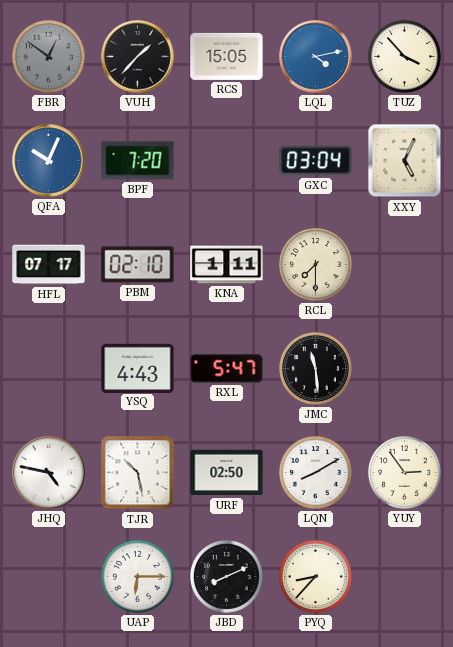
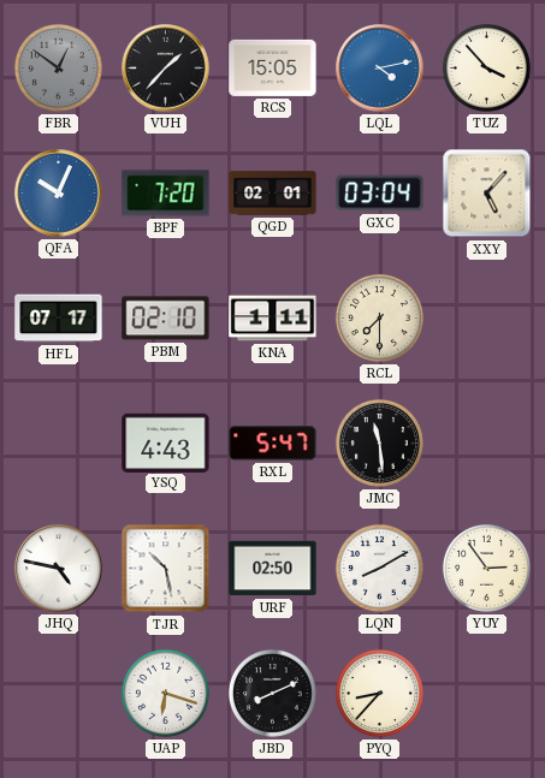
QGD: none -> 02:01
XXY: 5:04 -> 5:07
UAP: 6:15 -> 6:18
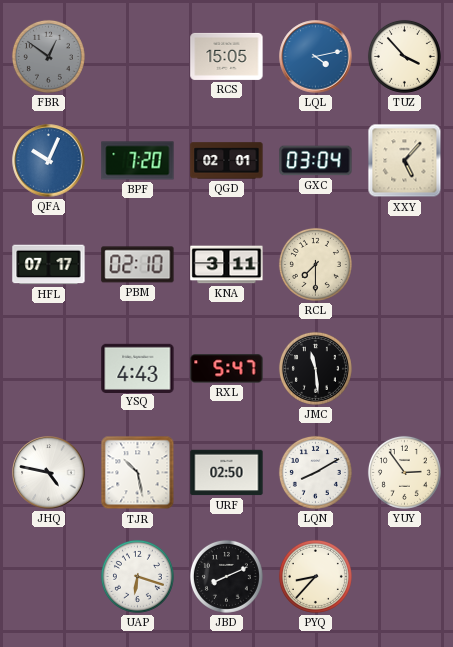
VUH: 1:37 -> none
KNA: 1:11 -> 3:11
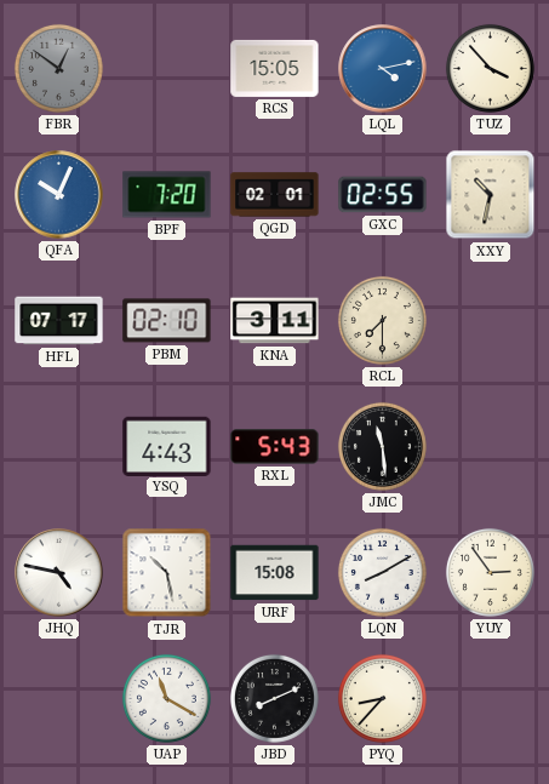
GXC: 03:04 -> 02:55
XXY: 5:07 -> 10:32
RXL: 5:47 -> 5:43
URF: 02:50 -> 15:08
UAP: 6:18 -> 11:20
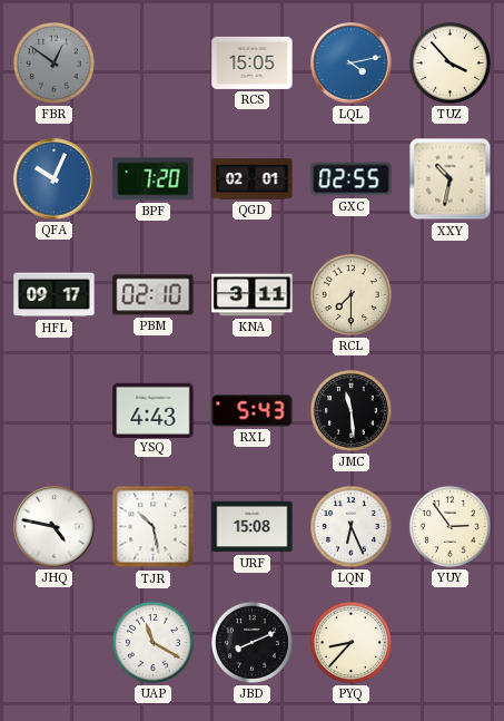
HFL: 07:17 -> 09:17
LQN: 8:10 -> 6:26
